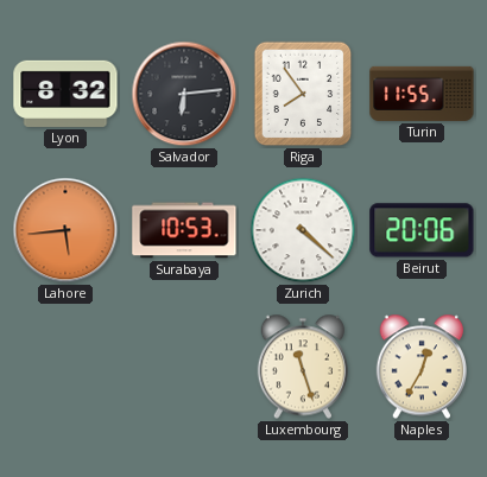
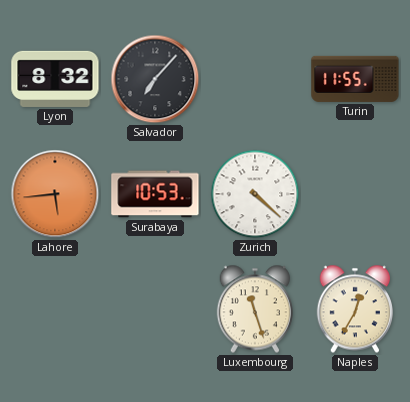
Salvador: 6:14 -> 7:07
Riga: 7:54 -> none
Beirut: 20:06 -> none
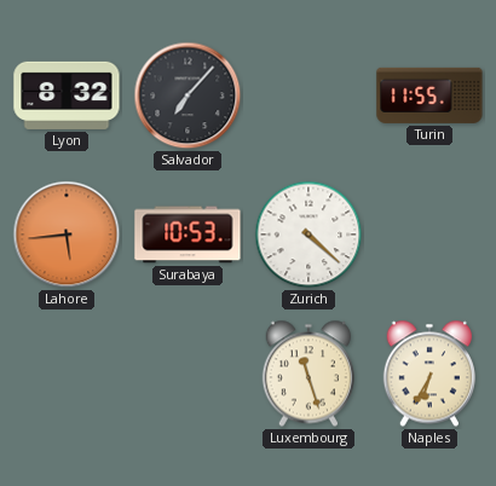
Naples: 12:35 -> 6:35
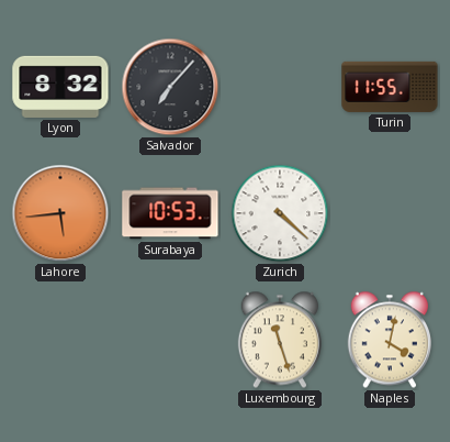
Naples: 6:35 -> 4:02
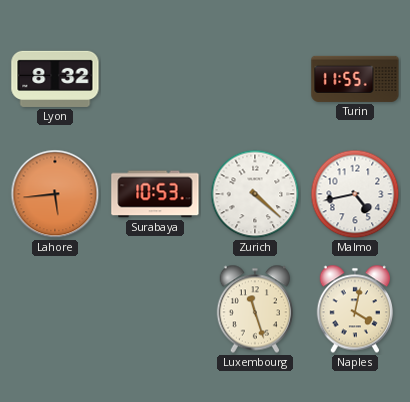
Salvador: 7:07 -> none
Malmo: none -> 4:43
